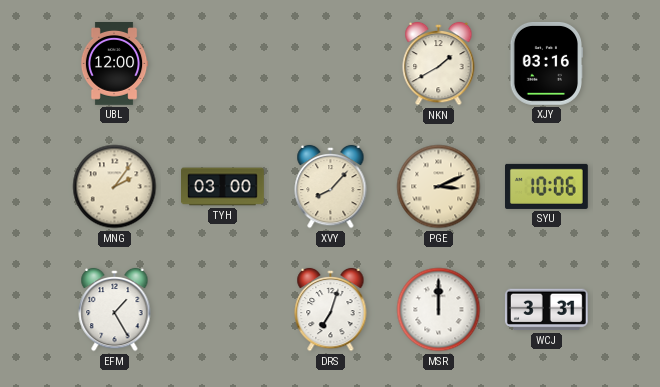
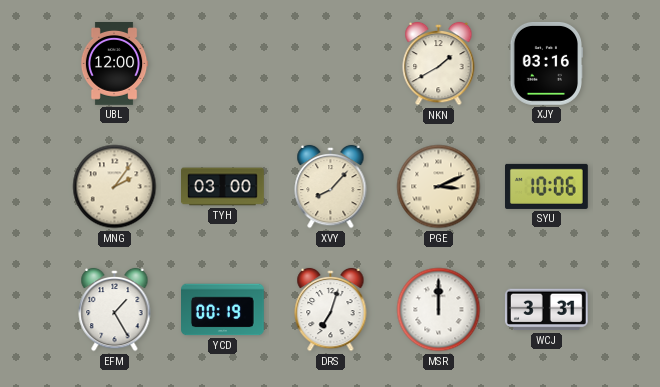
YCD: none -> 00:19
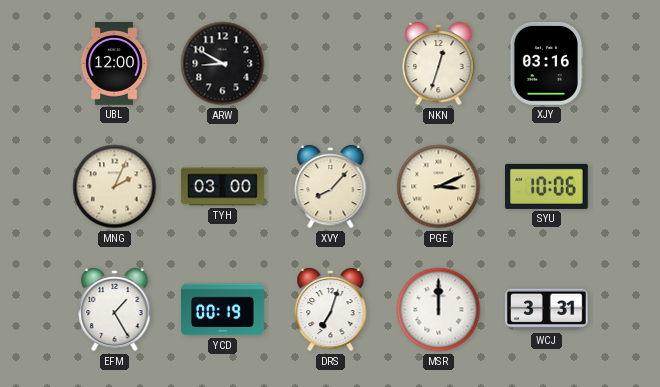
ARW: none -> 8:50
NKN: 1:40 -> 12:33
MNG: 2:06 -> 2:04
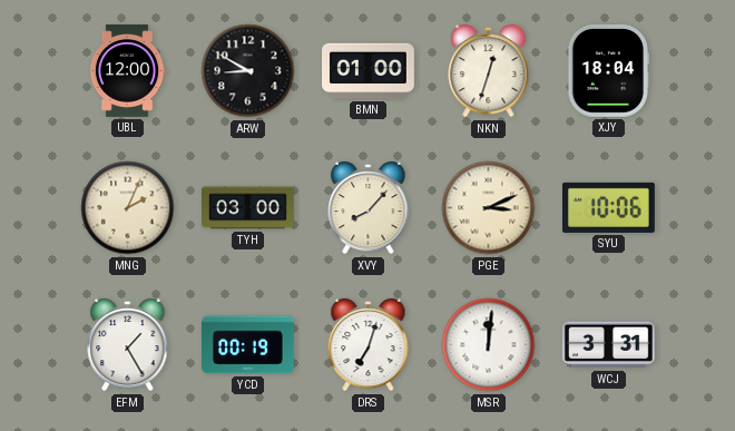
BMN: none -> 01:00
XJY: 03:16 -> 18:04
MSR: 12:00 -> 12:01
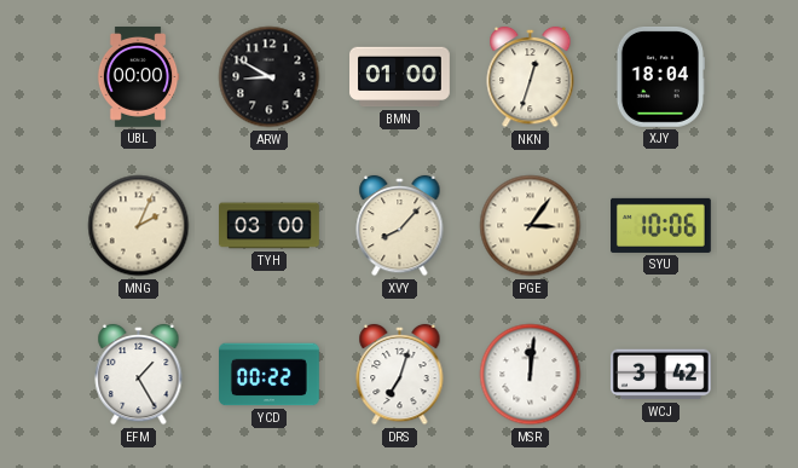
UBL: 12:00 -> 00:00
PGE: 3:11 -> 3:06
YCD: 00:19 -> 00:22
WCJ: 3:31 -> 3:42
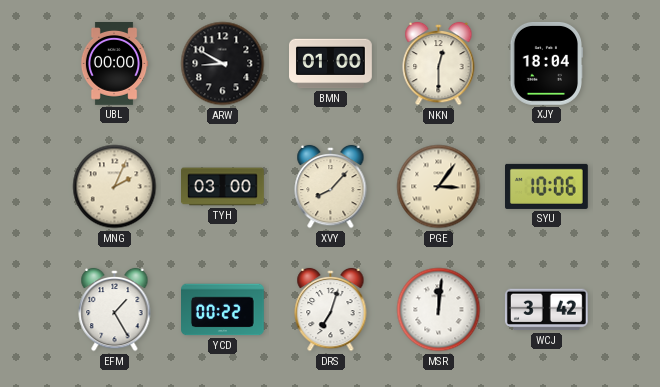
NKN: 12:33 -> 12:30
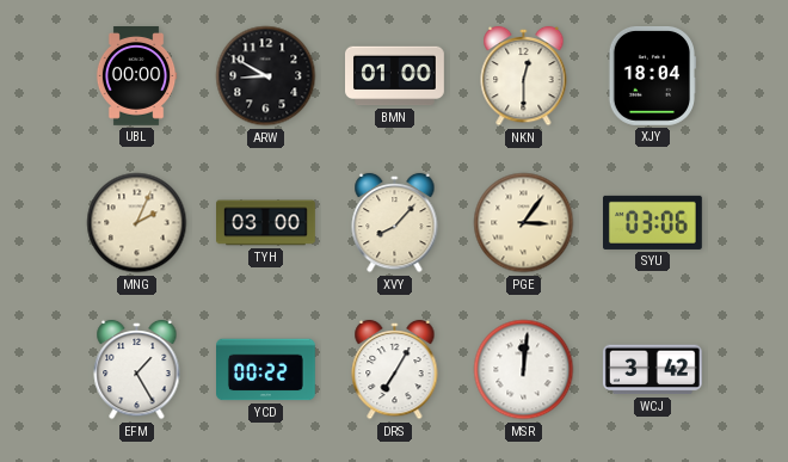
SYU: 10:06 -> 03:06
DRS: 7:03 -> 7:05
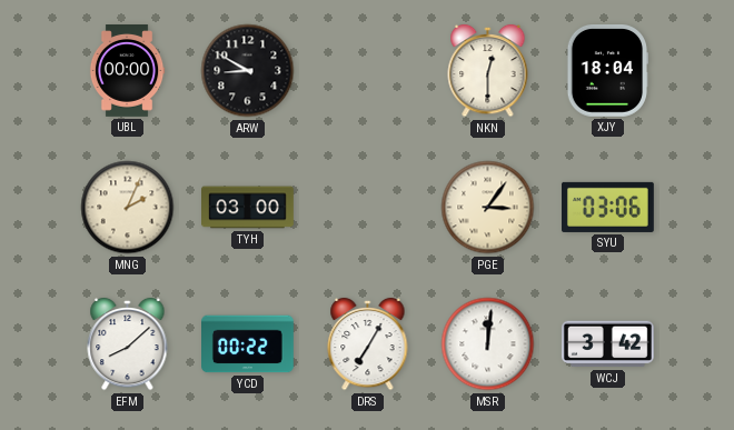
BMN: 01:00 -> none
XVY: 8:07 -> none
EFM: 1:25 -> 8:08
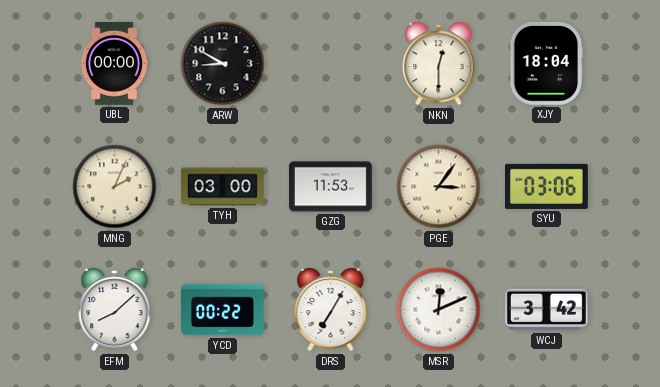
GZG: none -> 11:53
MSR: 12:01 -> 12:11
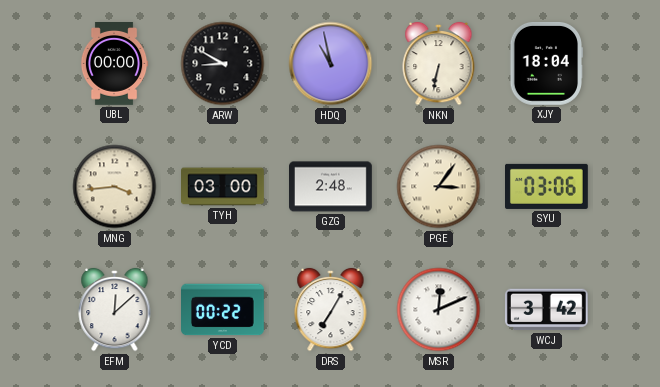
HDQ: none -> 10:58
NKN: 12:30 -> 6:32
MNG: 2:04 -> 3:44
GZG: 11:53 -> 2:48
EFM: 8:08 -> 12:08
